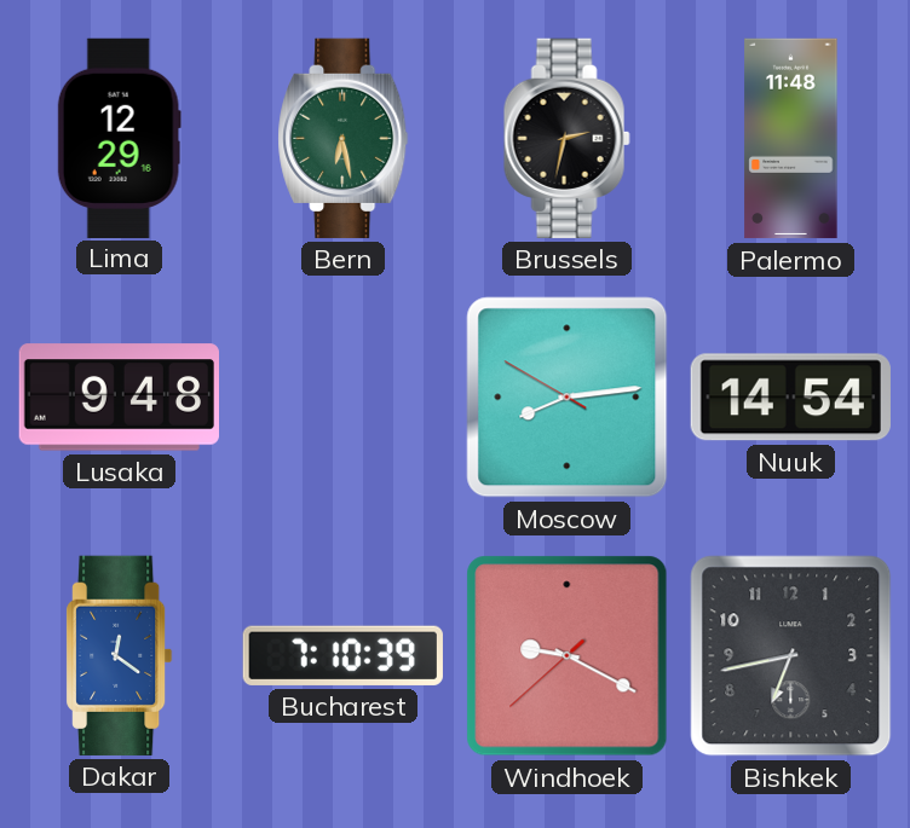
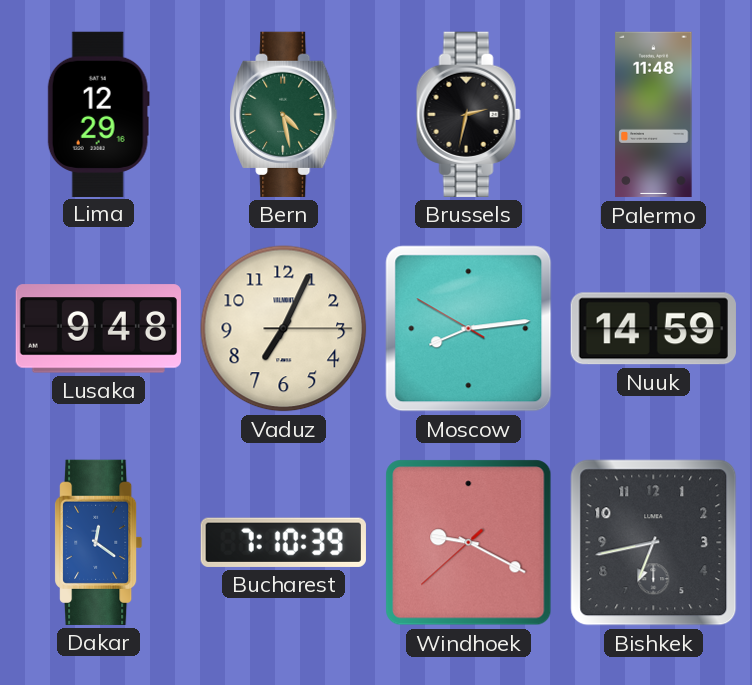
Bern: 6:28 -> 4:28
Vaduz: none -> 7:04
Nuuk: 14:54 -> 14:59
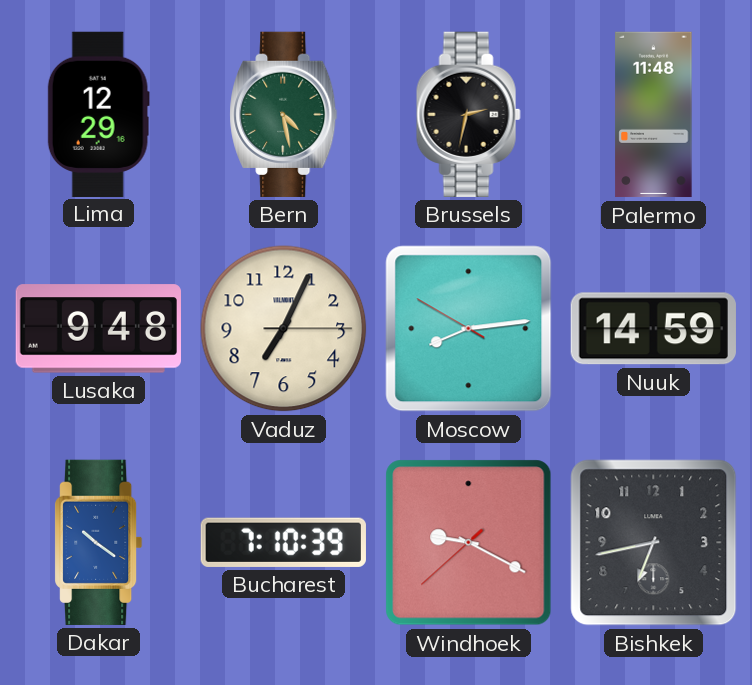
Dakar: 12:21 -> 10:21
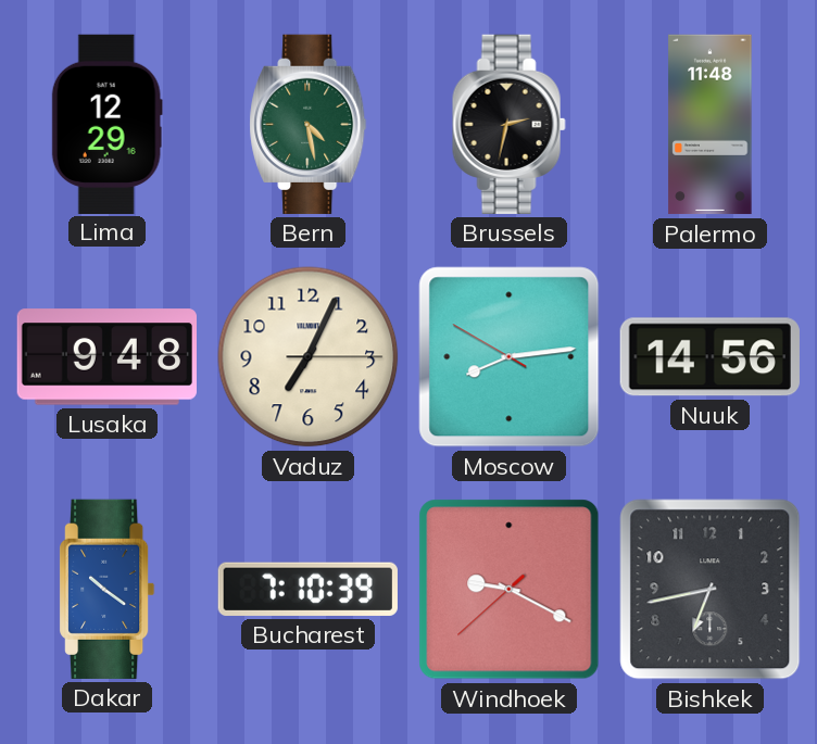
Nuuk: 14:59 -> 14:56
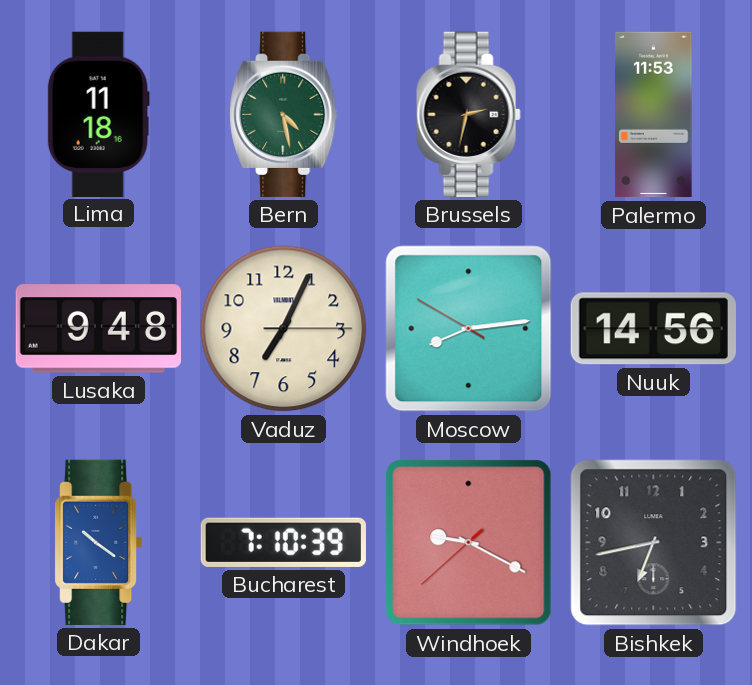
Lima: 12:29 -> 11:18
Palermo: 11:48 -> 11:53
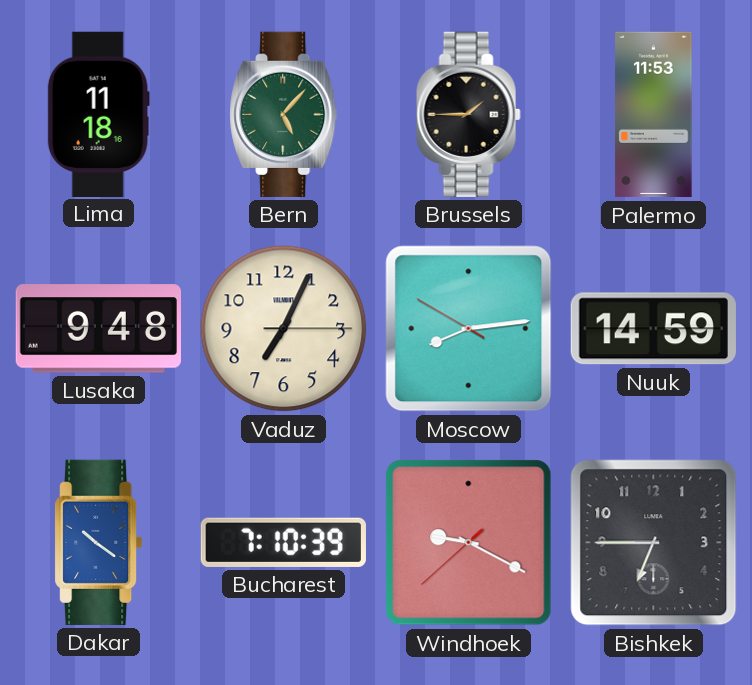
Bern: 4:28 -> 5:07
Brussels: 2:32 -> 1:45
Nuuk: 14:56 -> 14:59
Bishkek: 6:43 -> 6:45
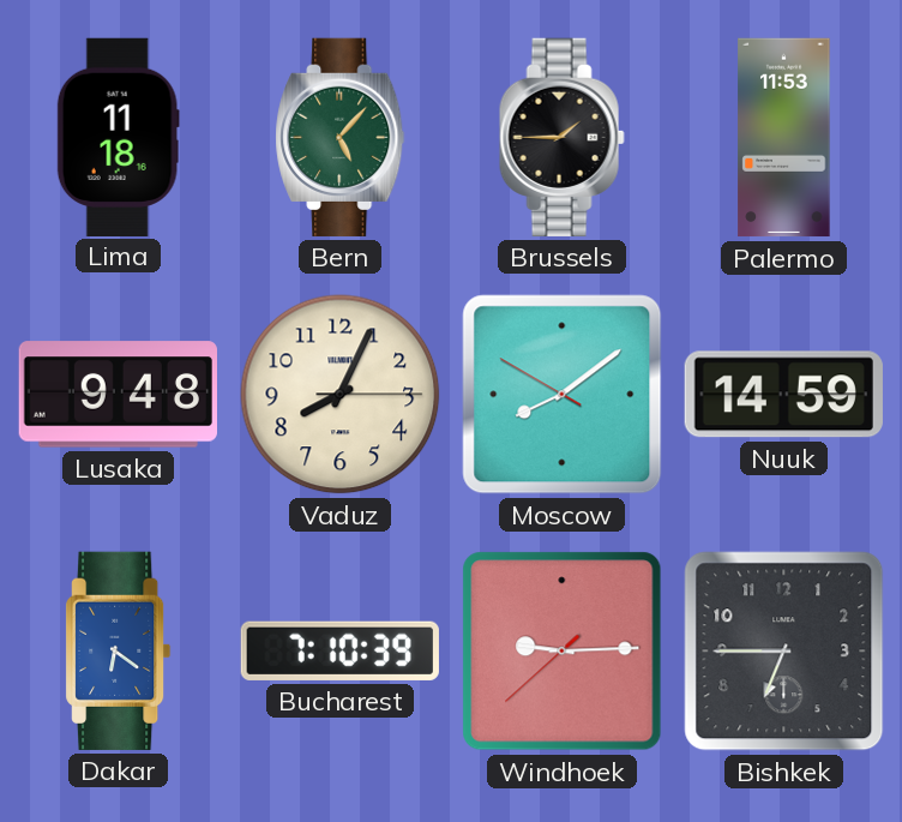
Vaduz: 7:04 -> 8:04
Moscow: 8:13 -> 8:08
Dakar: 10:21 -> 6:21
Windhoek: 9:19 -> 9:14
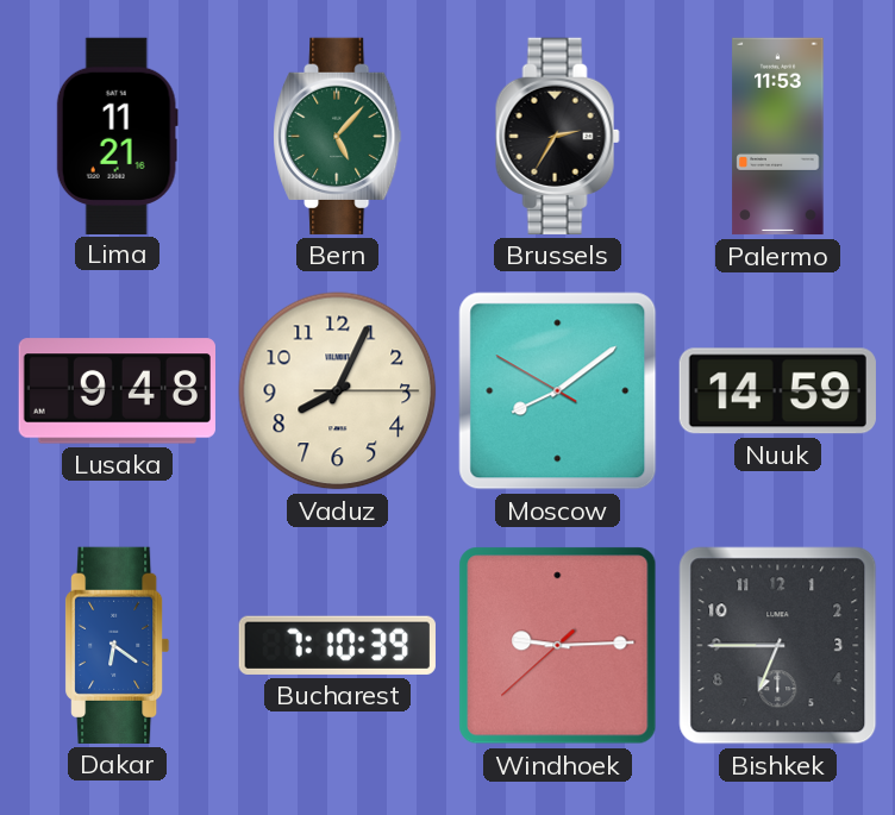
Lima: 11:18 -> 11:21
Brussels: 1:45 -> 2:35
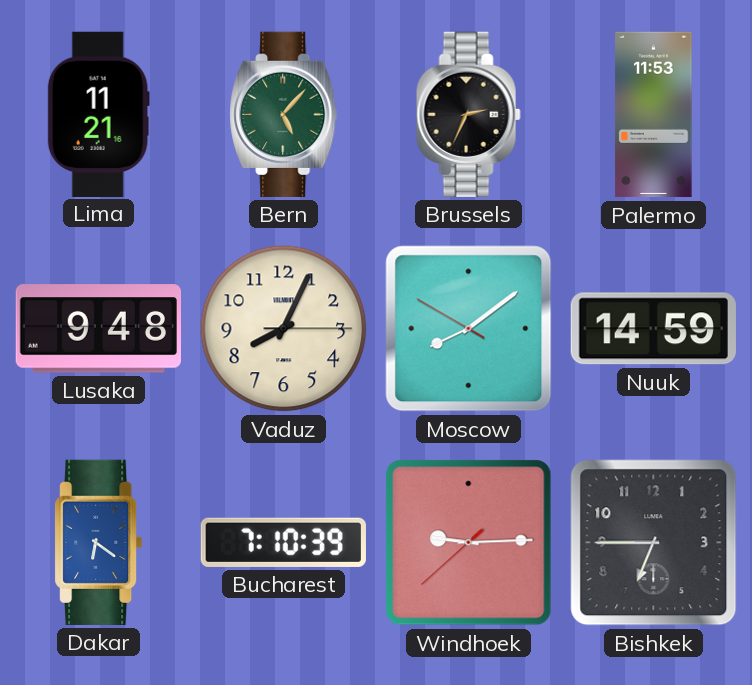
Brussels: 2:35 -> 2:34
